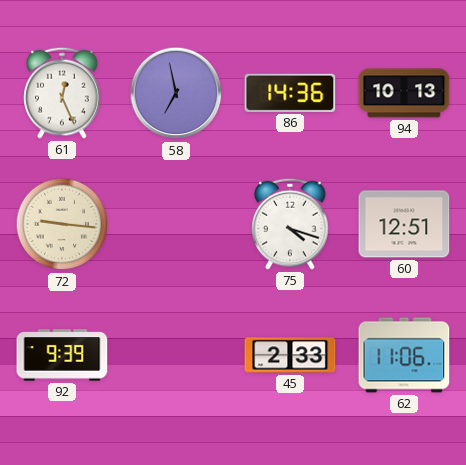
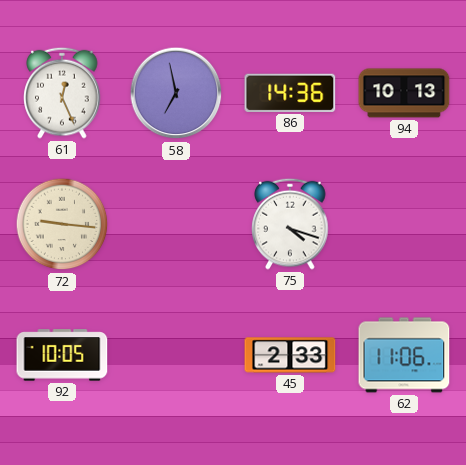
60: 12:51 -> none
92: 9:39 -> 10:05
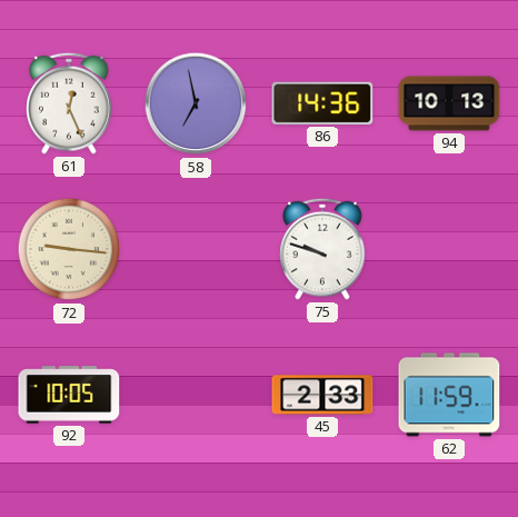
75: 4:18 -> 9:48
62: 11:06 -> 11:59
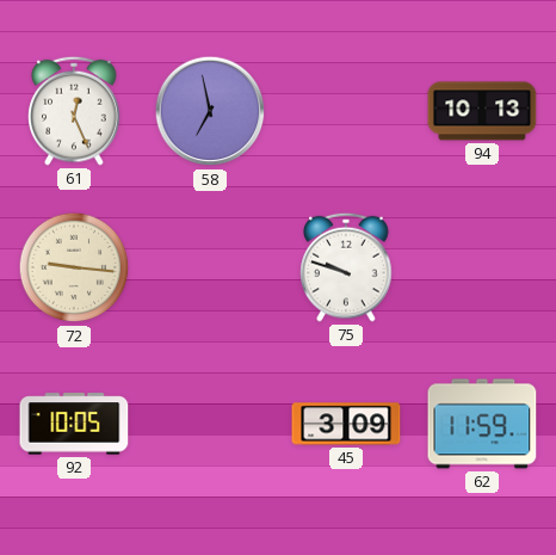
86: 14:36 -> none
45: 2:33 -> 3:09
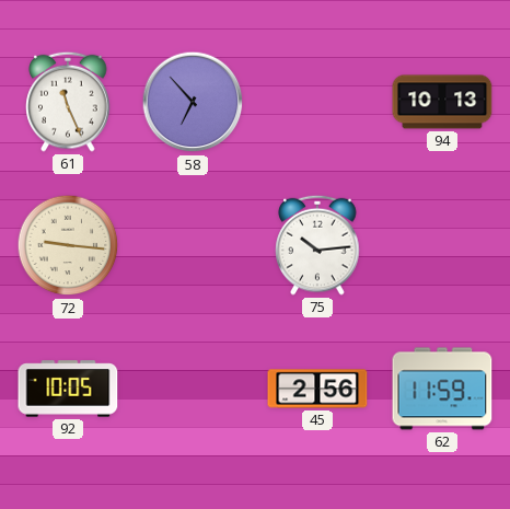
61: 12:26 -> 11:26
58: 6:58 -> 6:53
75: 9:48 -> 10:14
45: 3:09 -> 2:56
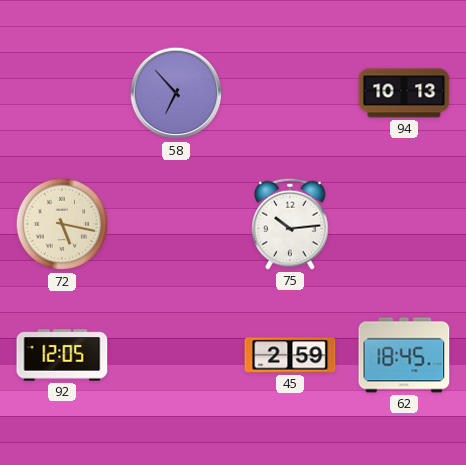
61: 11:26 -> none
72: 9:16 -> 5:17
92: 10:05 -> 12:05
45: 2:56 -> 2:59
62: 11:59 -> 18:45
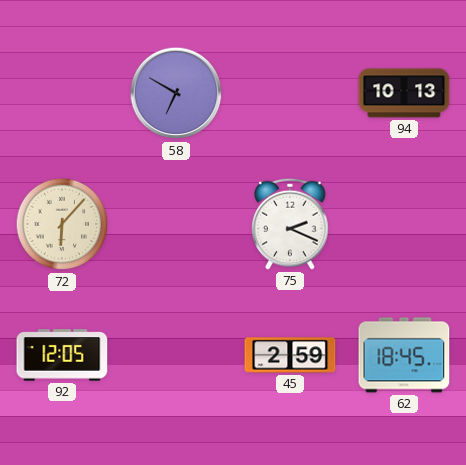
58: 6:53 -> 6:50
72: 5:17 -> 6:07
75: 10:14 -> 2:19
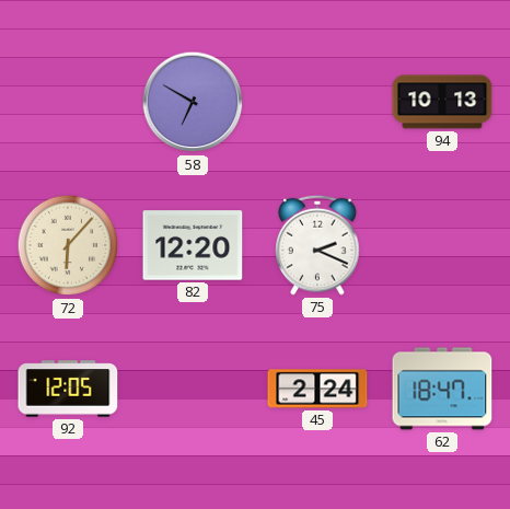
82: none -> 12:20
45: 2:59 -> 2:24
62: 18:45 -> 18:47
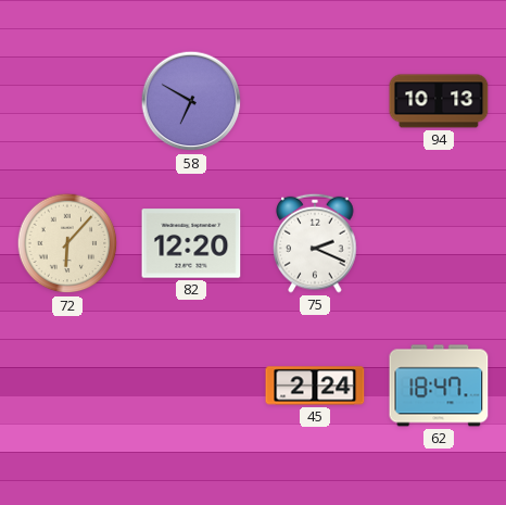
92: 12:05 -> none
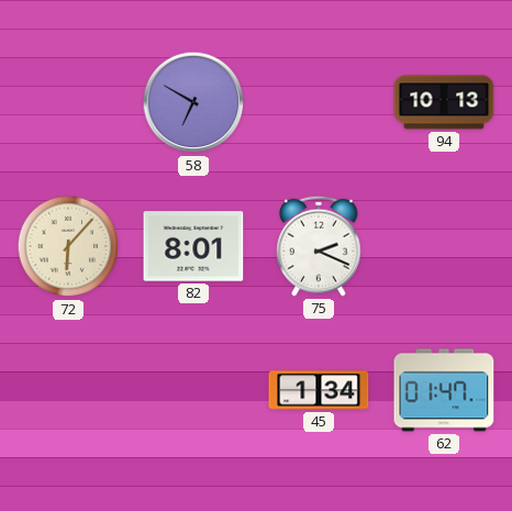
82: 12:20 -> 8:01
45: 2:24 -> 1:34
62: 18:47 -> 01:47
